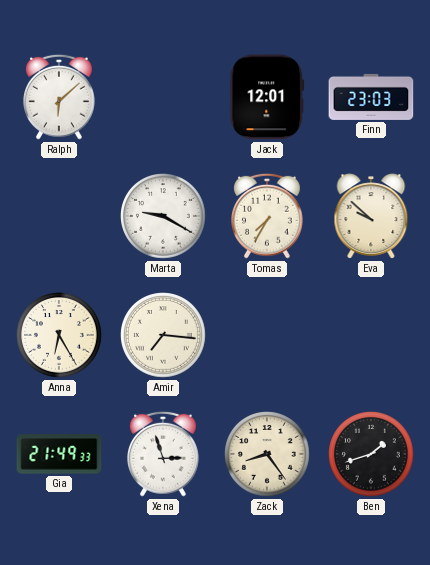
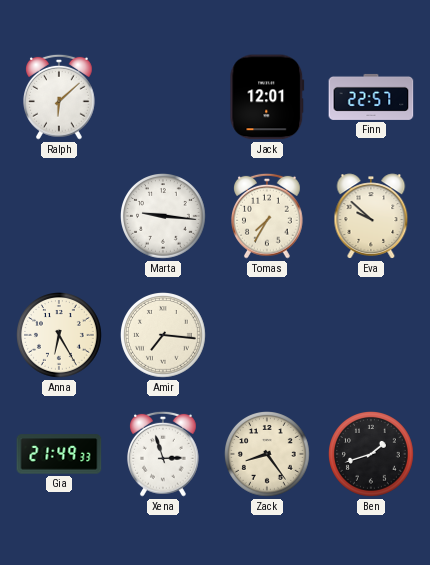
Finn: 23:03 -> 22:57
Marta: 9:20 -> 9:16
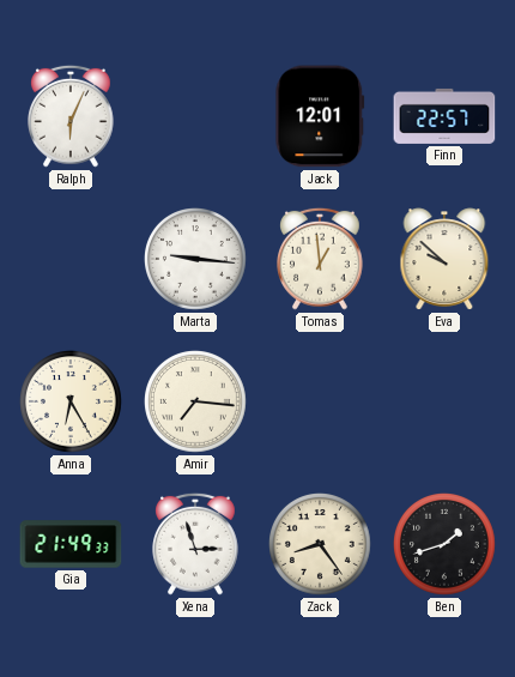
Ralph: 6:08 -> 6:04
Tomas: 7:35 -> 12:59
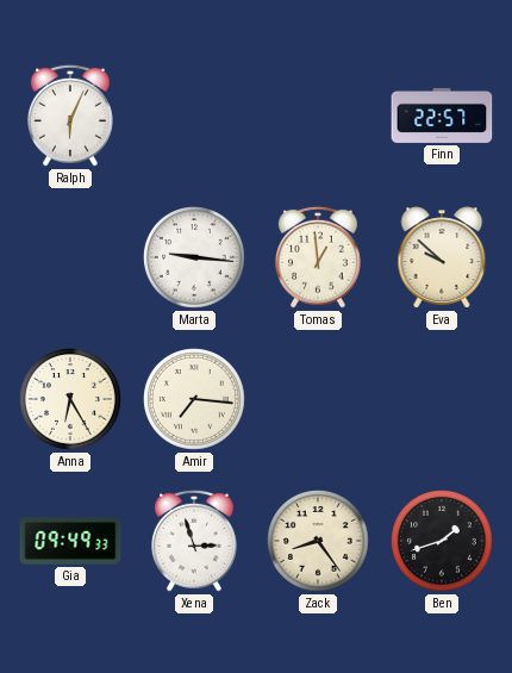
Jack: 12:01 -> none
Gia: 21:49 -> 09:49
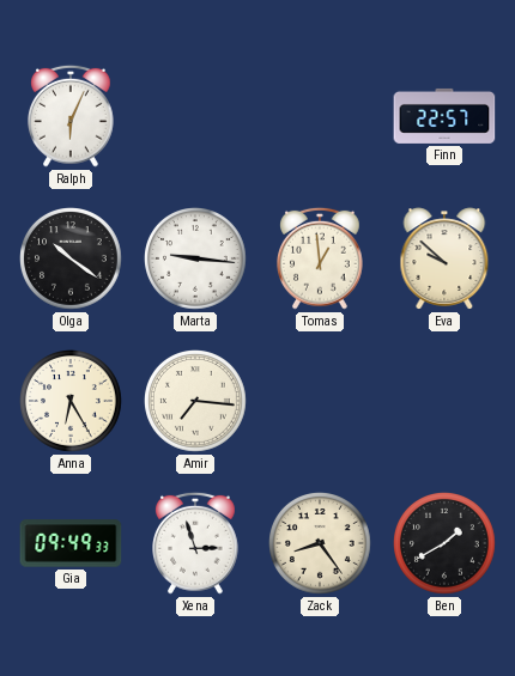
Olga: none -> 10:21
Ben: 1:42 -> 1:40
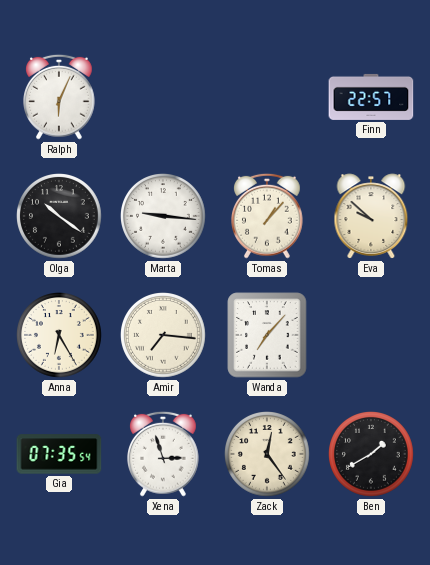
Tomas: 12:59 -> 1:07
Wanda: none -> 7:07
Gia: 09:49 -> 07:35
Zack: 8:24 -> 12:24
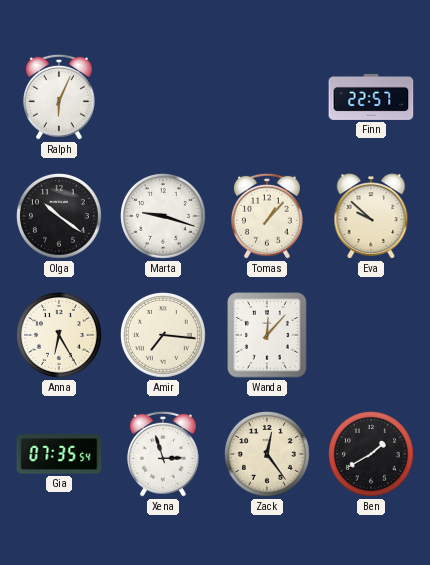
Marta: 9:16 -> 9:18
Wanda: 7:07 -> 12:07
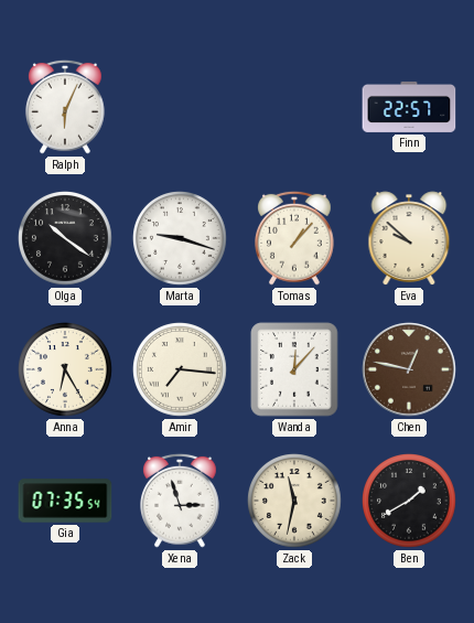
Chen: none -> 12:47
Zack: 12:24 -> 11:32
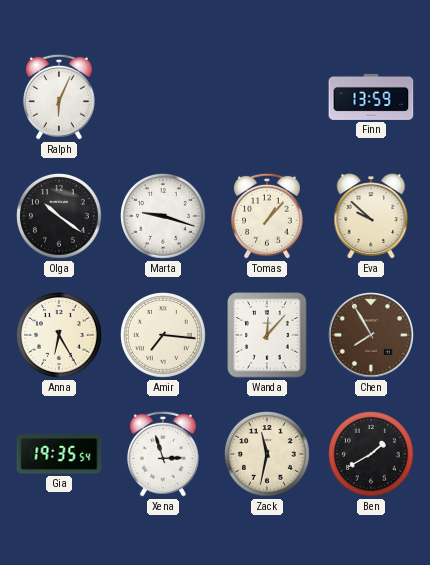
Finn: 22:57 -> 13:59
Chen: 12:47 -> 7:55
Gia: 07:35 -> 19:35
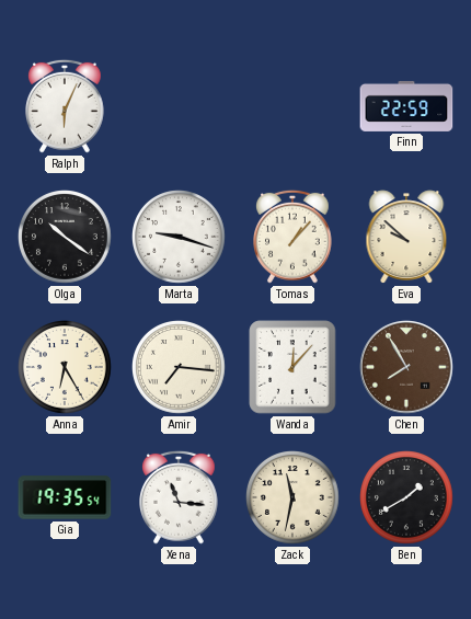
Finn: 13:59 -> 22:59
Xena: 2:57 -> 11:16
